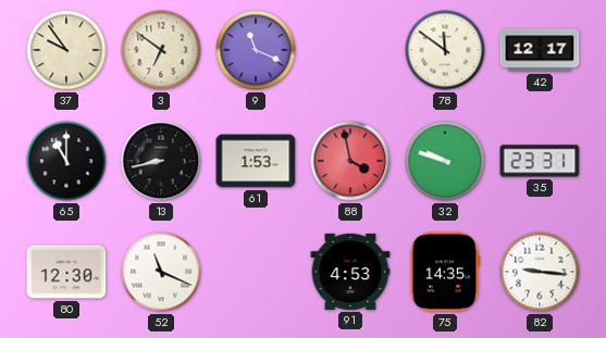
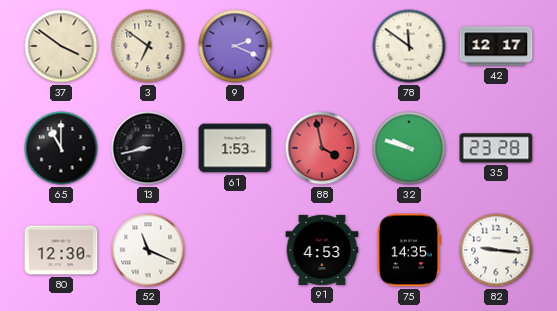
37: 9:54 -> 3:51
9: 11:19 -> 2:19
35: 23:31 -> 23:28
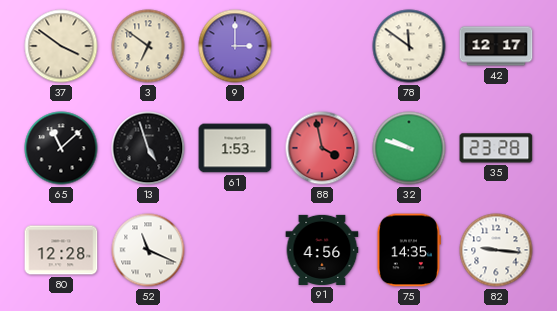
9: 2:19 -> 3:00
65: 11:00 -> 11:08
13: 8:43 -> 4:57
80: 12:30 -> 12:28
91: 4:53 -> 4:56
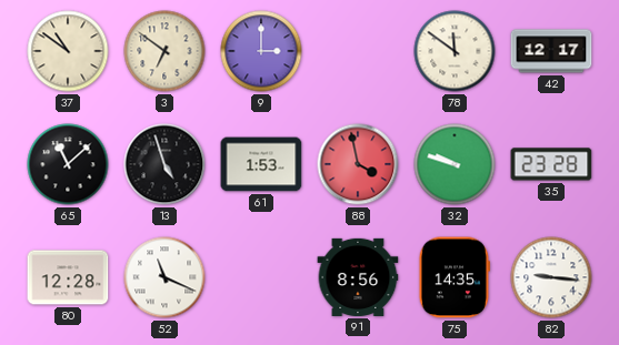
37: 3:51 -> 10:51
91: 4:56 -> 8:56
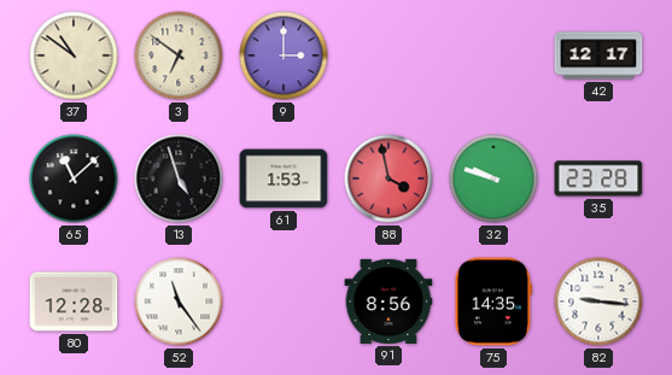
78: 11:51 -> none
52: 11:19 -> 11:24
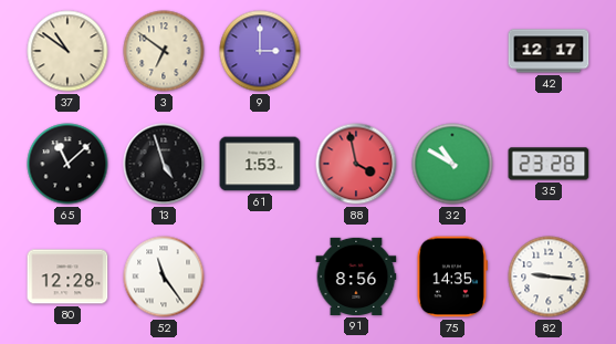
32: 9:48 -> 10:50
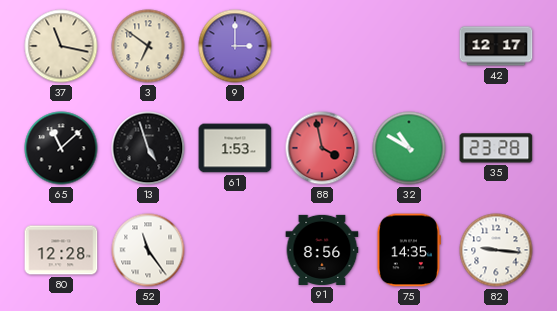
37: 10:51 -> 11:17
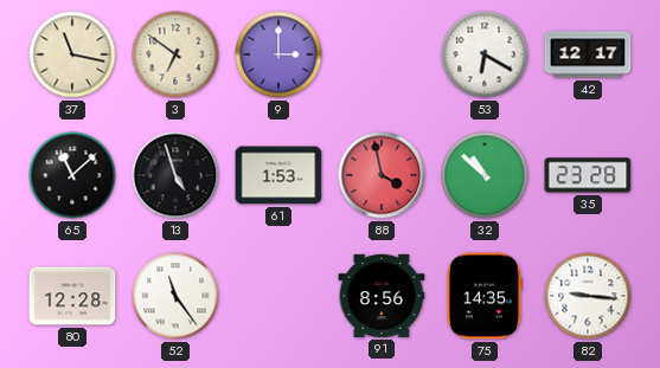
53: none -> 6:20
32: 10:50 -> 10:52
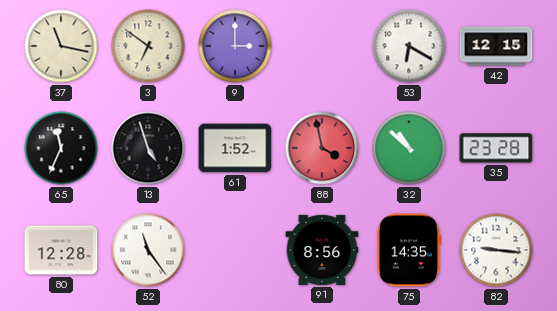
42: 12:17 -> 12:15
65: 11:08 -> 11:34
61: 1:53 -> 1:52
